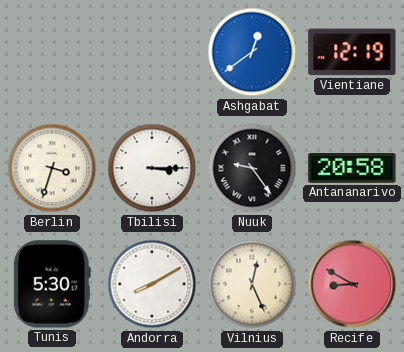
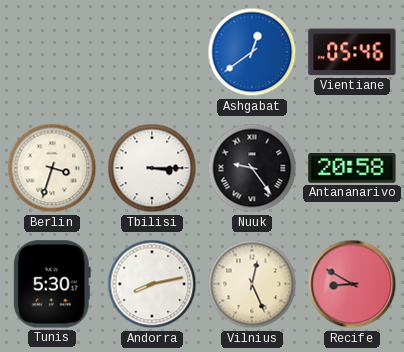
Vientiane: 12:19 -> 05:46
Andorra: 8:10 -> 8:13
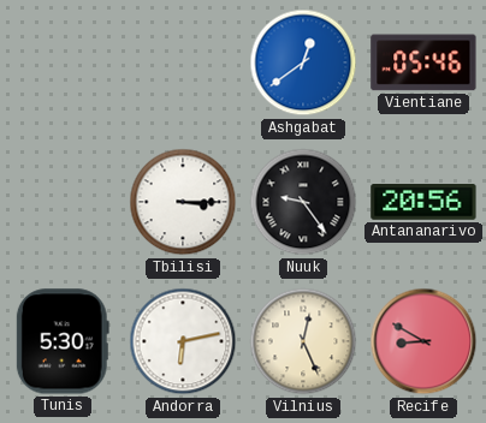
Berlin: 3:33 -> none
Antananarivo: 20:58 -> 20:56
Andorra: 8:13 -> 6:13
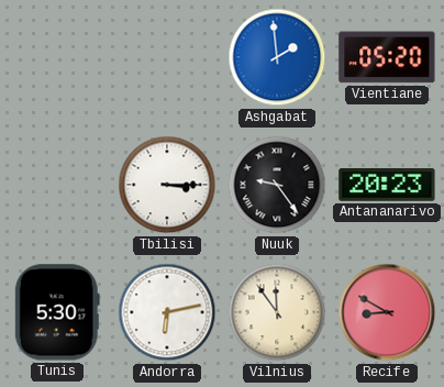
Ashgabat: 12:39 -> 1:59
Vientiane: 05:46 -> 05:20
Antananarivo: 20:56 -> 20:23
Vilnius: 12:26 -> 11:54
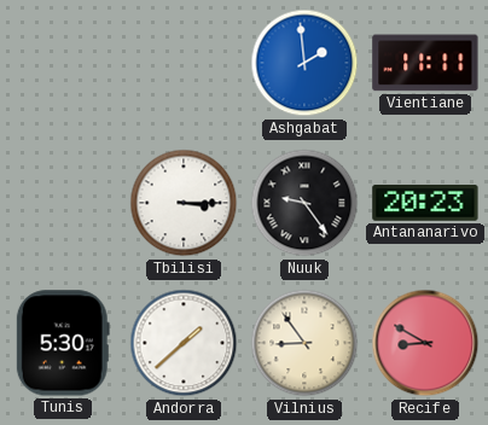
Vientiane: 05:20 -> 11:11
Andorra: 6:13 -> 1:38
Vilnius: 11:54 -> 8:54
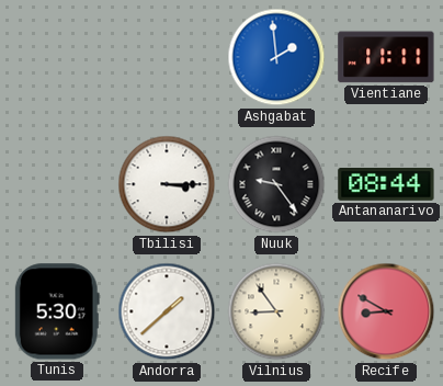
Antananarivo: 20:23 -> 08:44
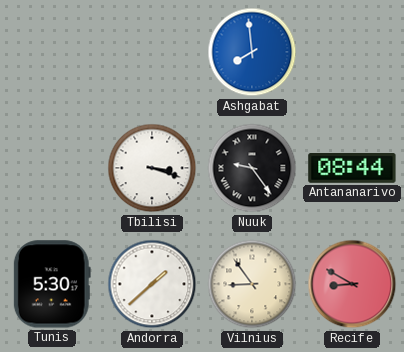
Ashgabat: 1:59 -> 7:59
Vientiane: 11:11 -> none
Tbilisi: 3:15 -> 3:18
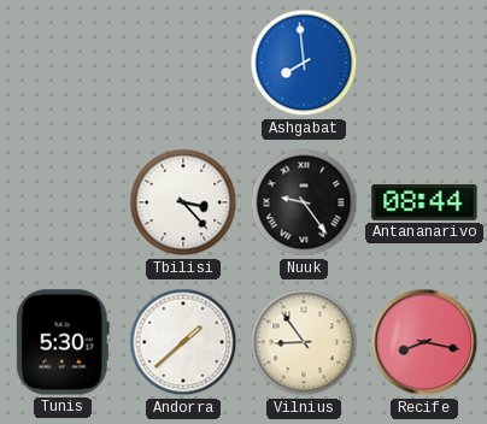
Tbilisi: 3:18 -> 3:23
Recife: 8:50 -> 8:17
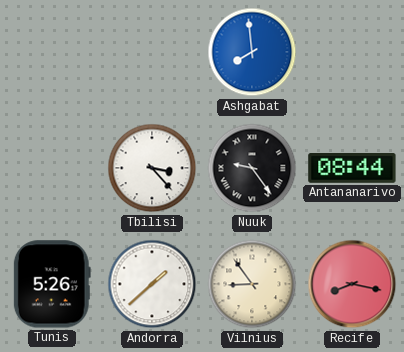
Tunis: 5:30 -> 5:26
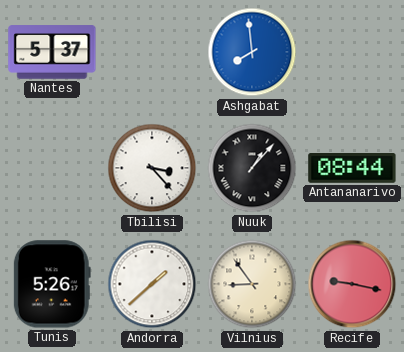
Nantes: none -> 5:37
Nuuk: 9:24 -> 1:07
Recife: 8:17 -> 9:17
